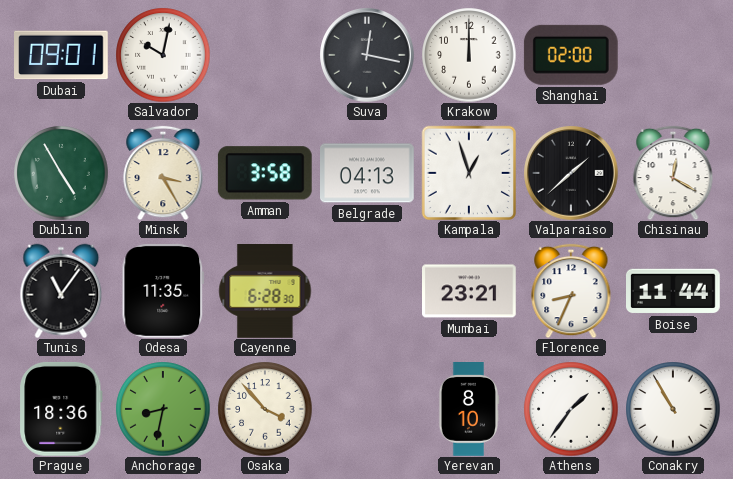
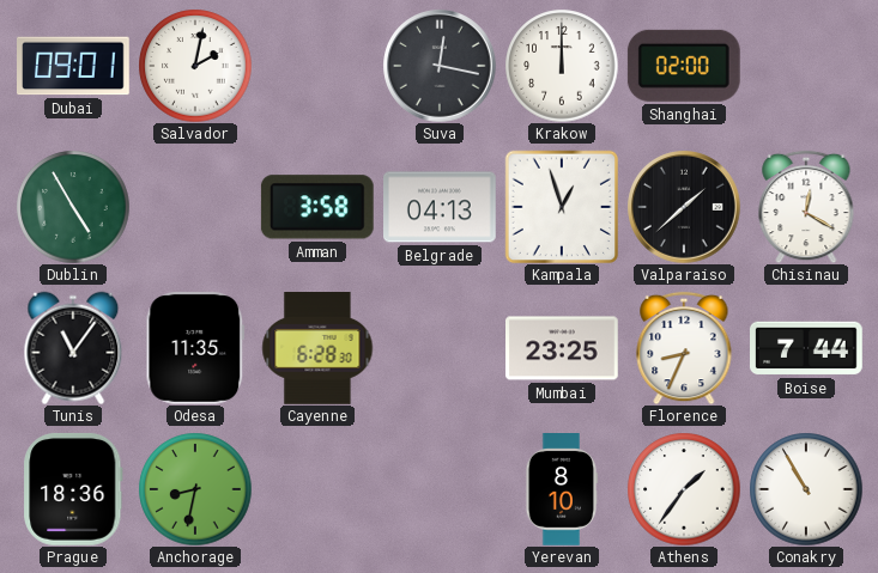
Salvador: 10:02 -> 2:02
Minsk: 3:25 -> none
Mumbai: 23:21 -> 23:25
Boise: 11:44 -> 7:44
Osaka: 3:53 -> none
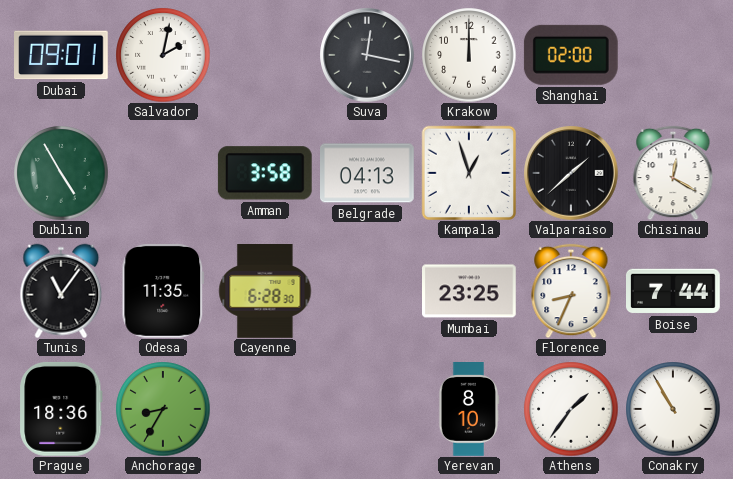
Anchorage: 8:32 -> 8:35
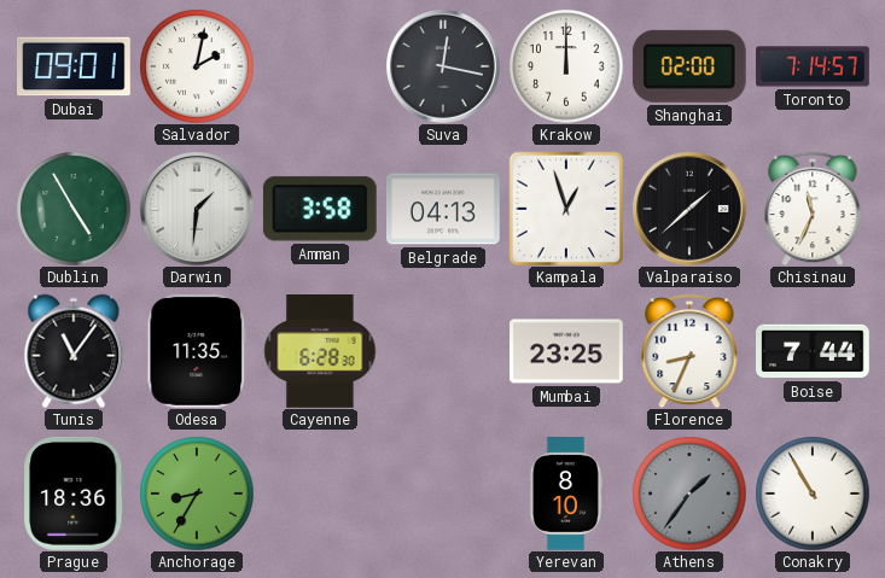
Toronto: none -> 7:14
Darwin: none -> 1:31
Chisinau: 12:20 -> 11:34
Athens dial: white -> grey
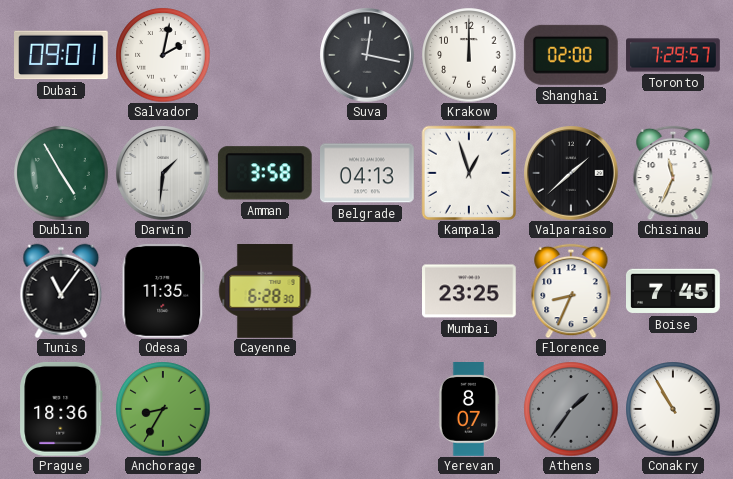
Toronto: 7:14 -> 7:29
Boise: 7:44 -> 7:45
Yerevan: 8:10 -> 8:07
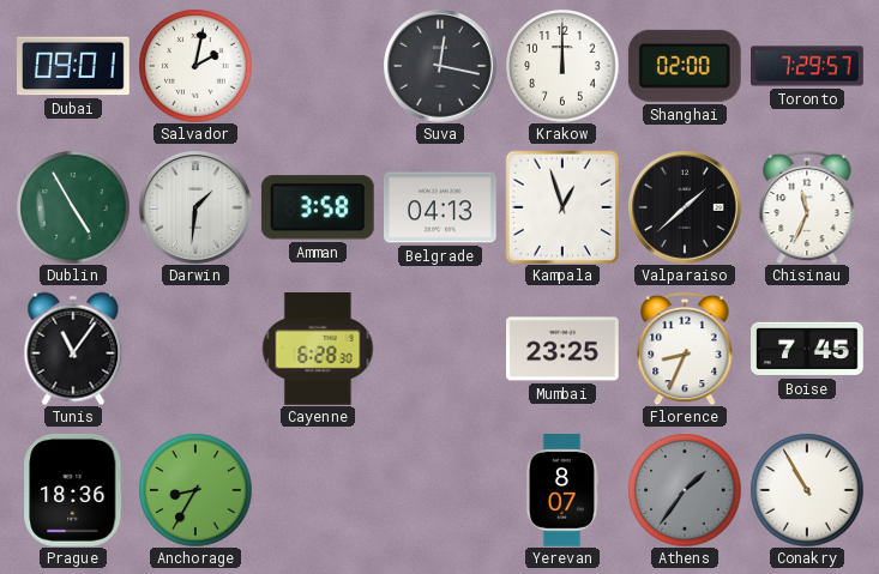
Odesa: 11:35 -> none
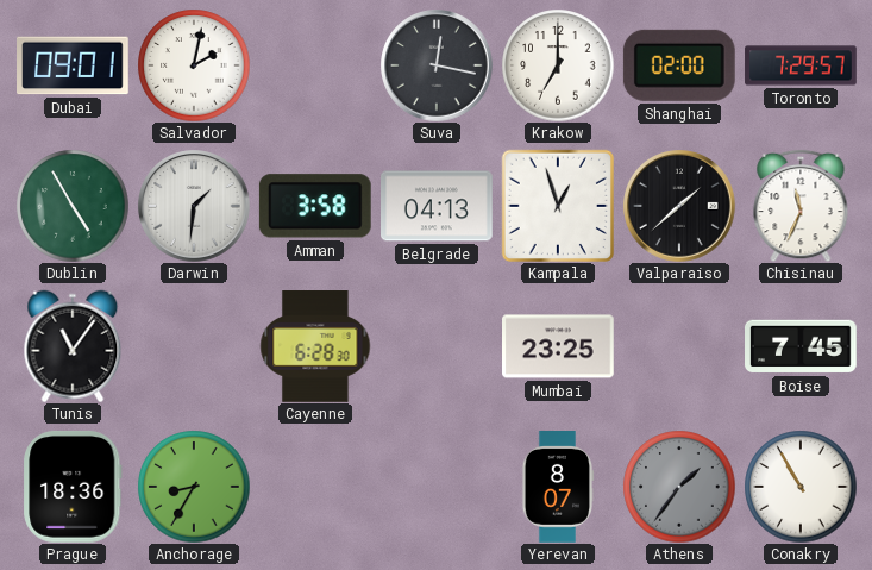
Krakow: 12:00 -> 7:00
Florence: 8:34 -> none
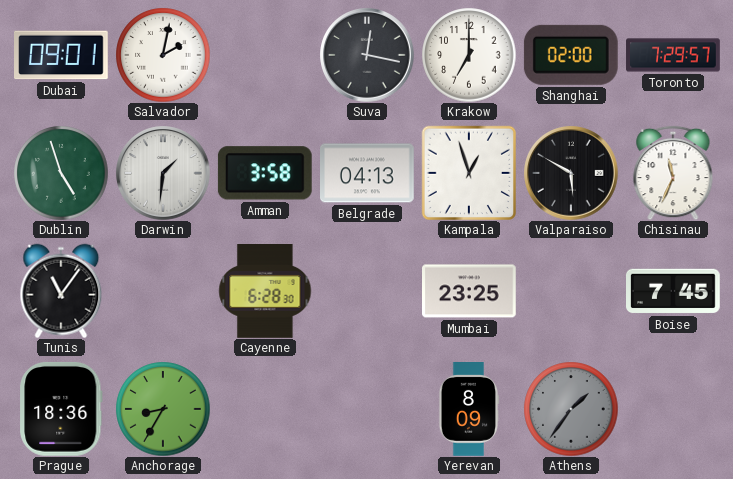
Dublin: 4:55 -> 4:57
Valparaiso: 1:38 -> 5:50
Yerevan: 8:07 -> 8:09
Conakry: 10:55 -> none
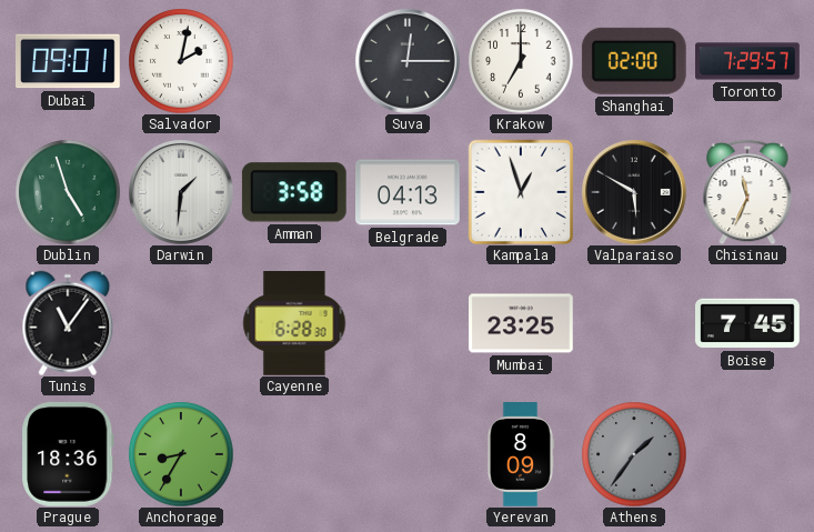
Suva: 12:17 -> 12:15
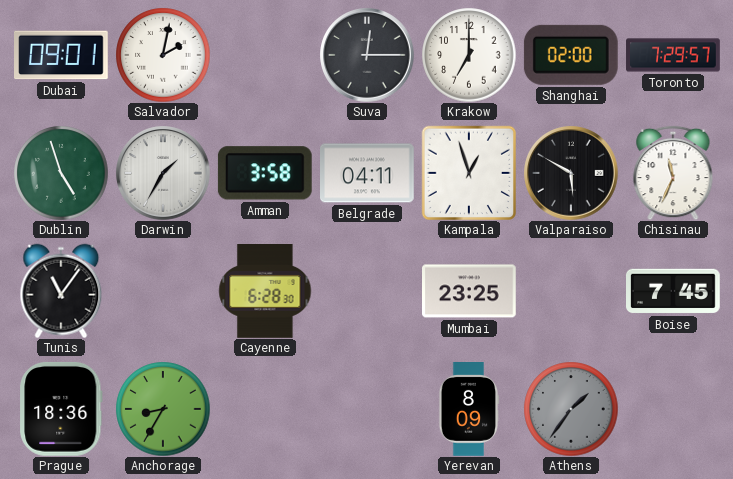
Darwin: 1:31 -> 1:35
Belgrade: 04:13 -> 04:11
